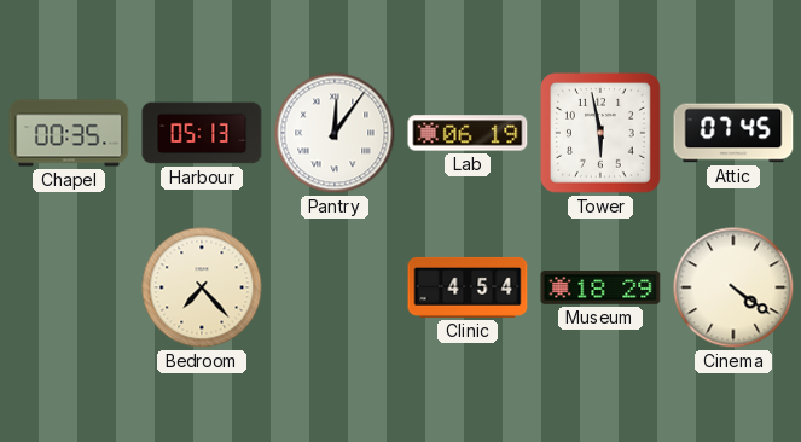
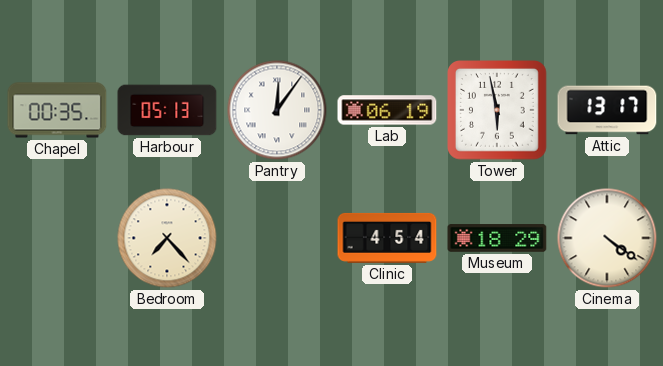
Attic: 07:45 -> 13:17
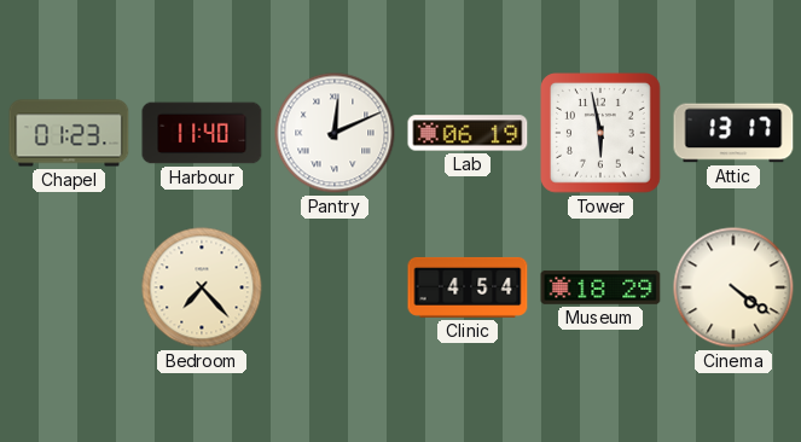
Chapel: 00:35 -> 01:23
Harbour: 05:13 -> 11:40
Pantry: 12:06 -> 12:11
